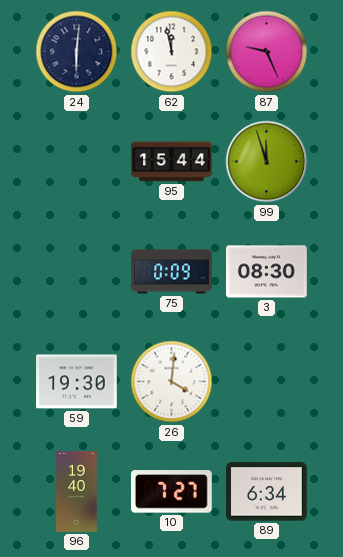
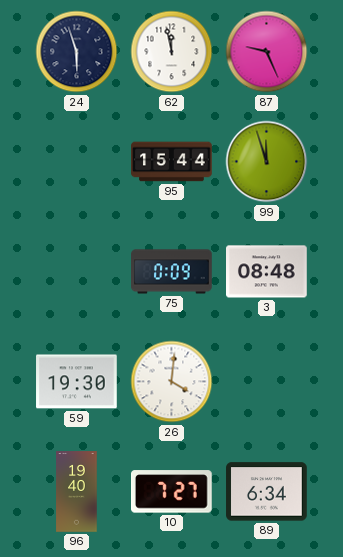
24: 6:01 -> 5:57
3: 08:30 -> 08:48
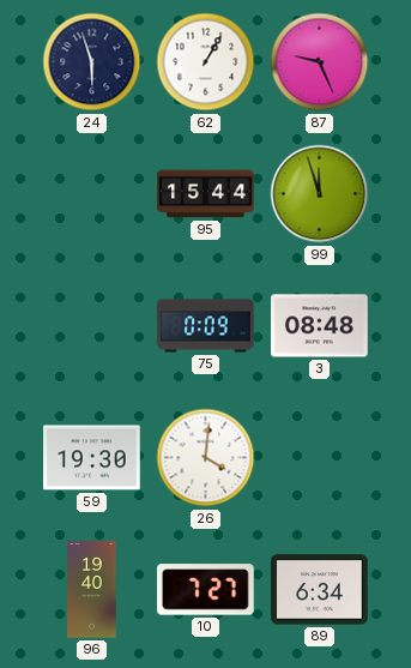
62: 11:58 -> 1:05
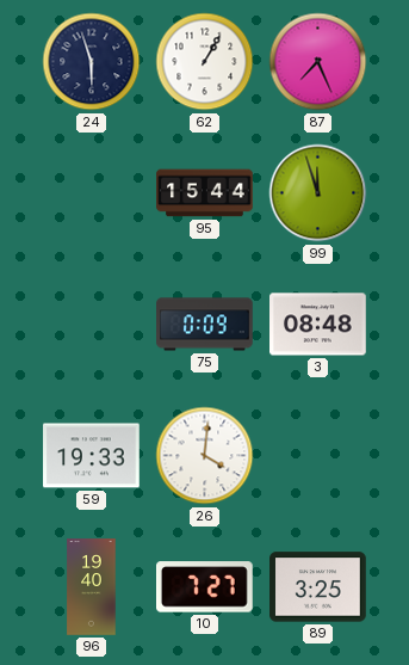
87: 9:26 -> 7:26
59: 19:30 -> 19:33
89: 6:34 -> 3:25
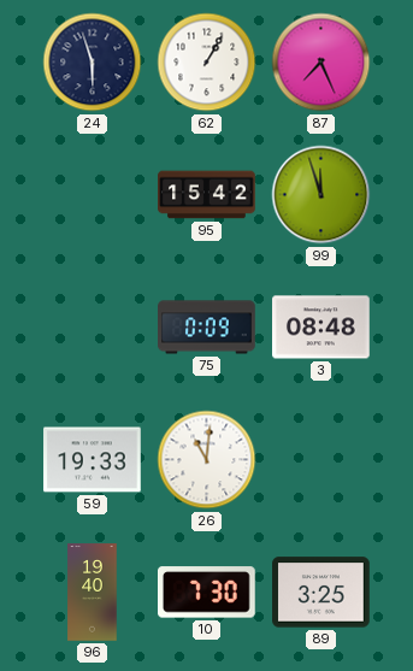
95: 15:44 -> 15:42
26: 4:01 -> 11:01
10: 7:27 -> 7:30
